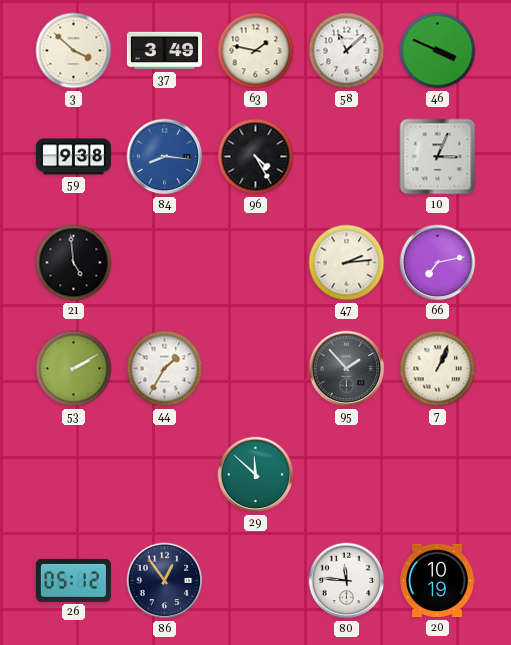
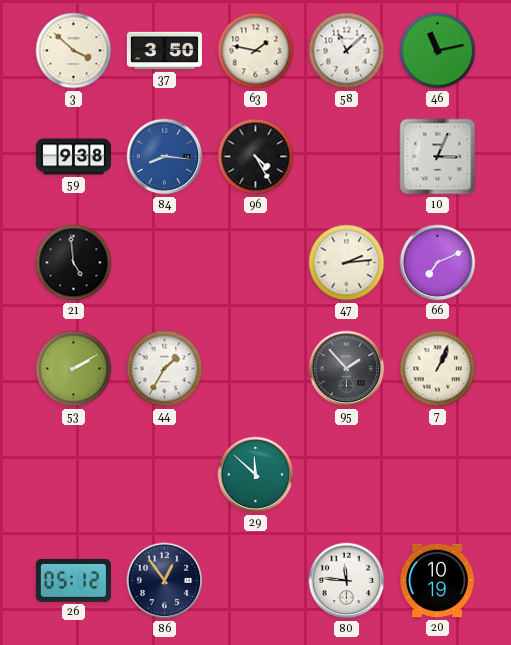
37: 3:49 -> 3:50
46: 3:49 -> 11:13
66: 7:13 -> 7:11
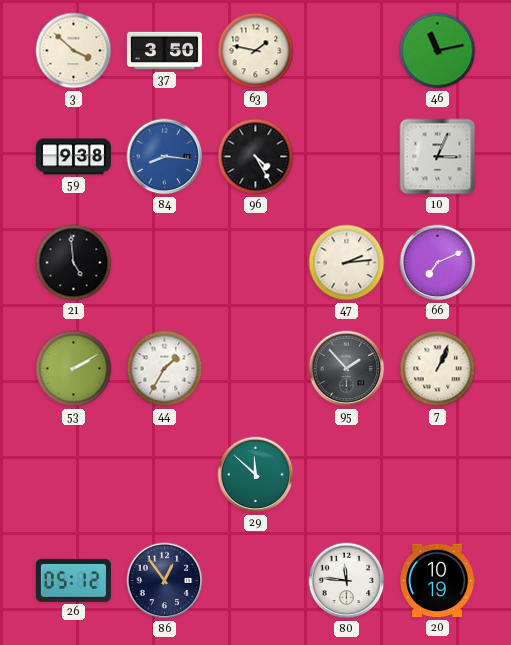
58: 11:08 -> none
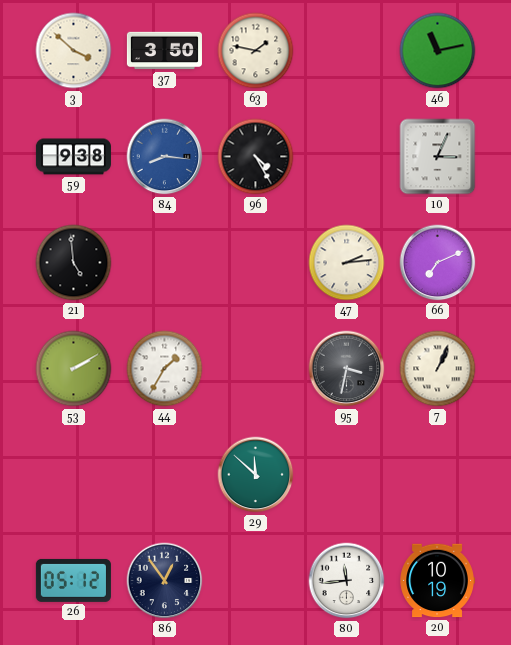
95: 1:53 -> 3:32
80: 11:46 -> 11:44
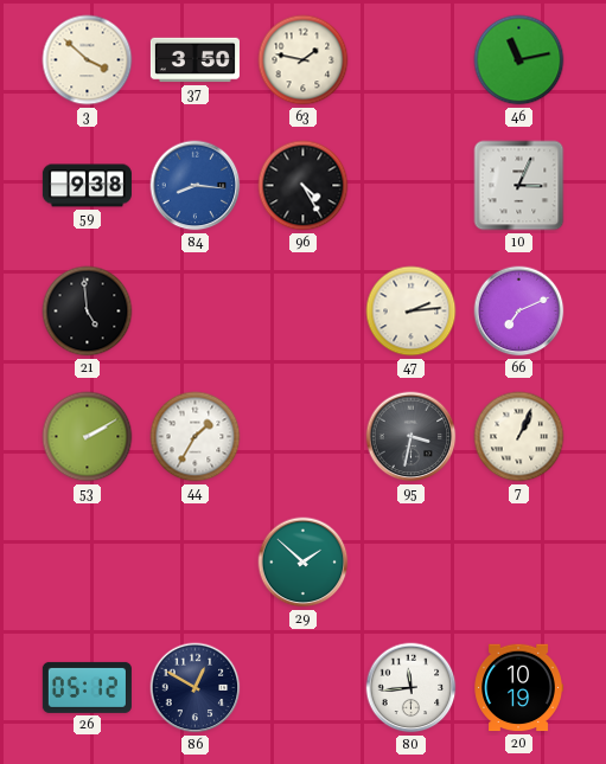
29: 11:52 -> 1:52
86: 12:54 -> 12:50
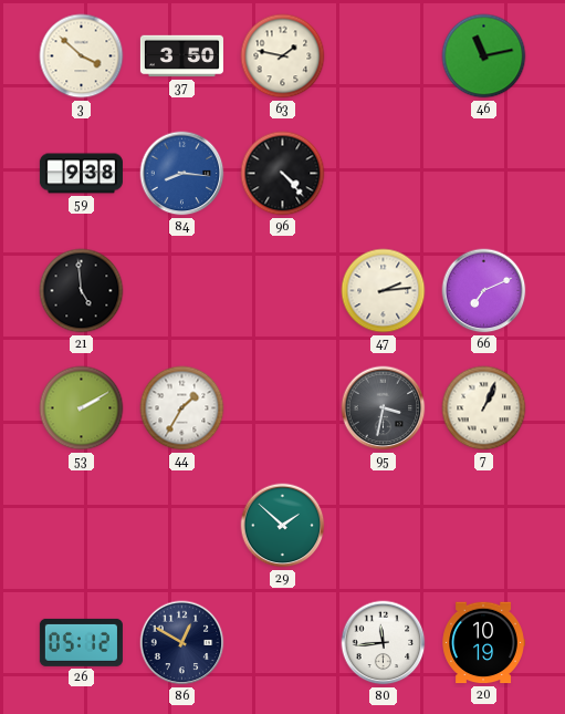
96: 4:25 -> 4:23
10: 3:04 -> none
